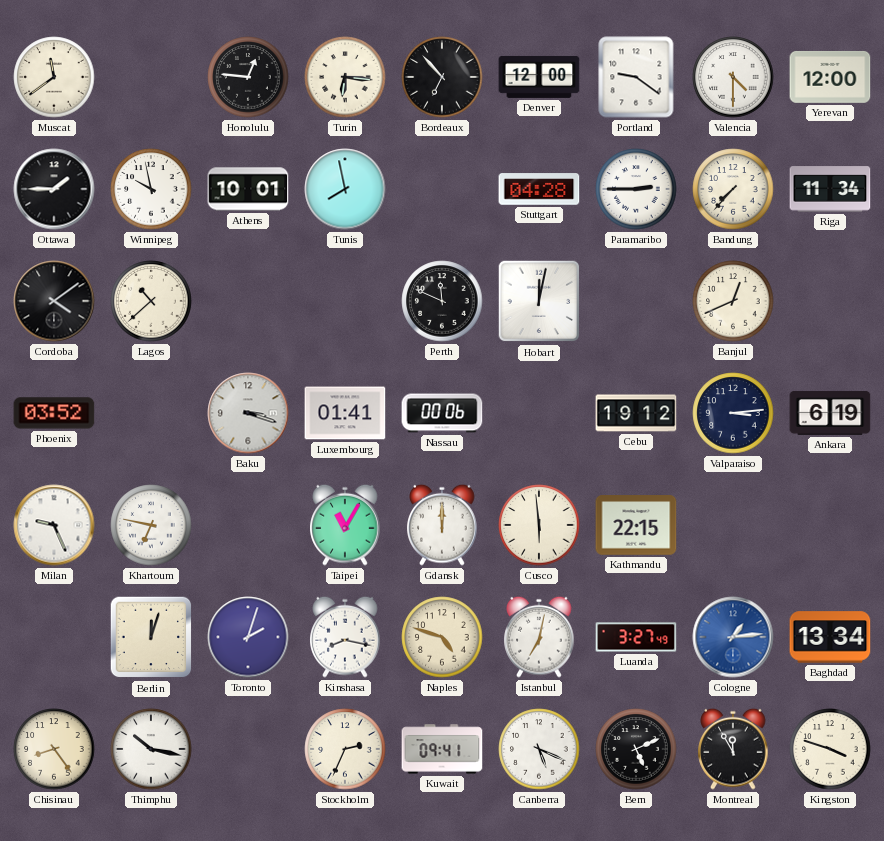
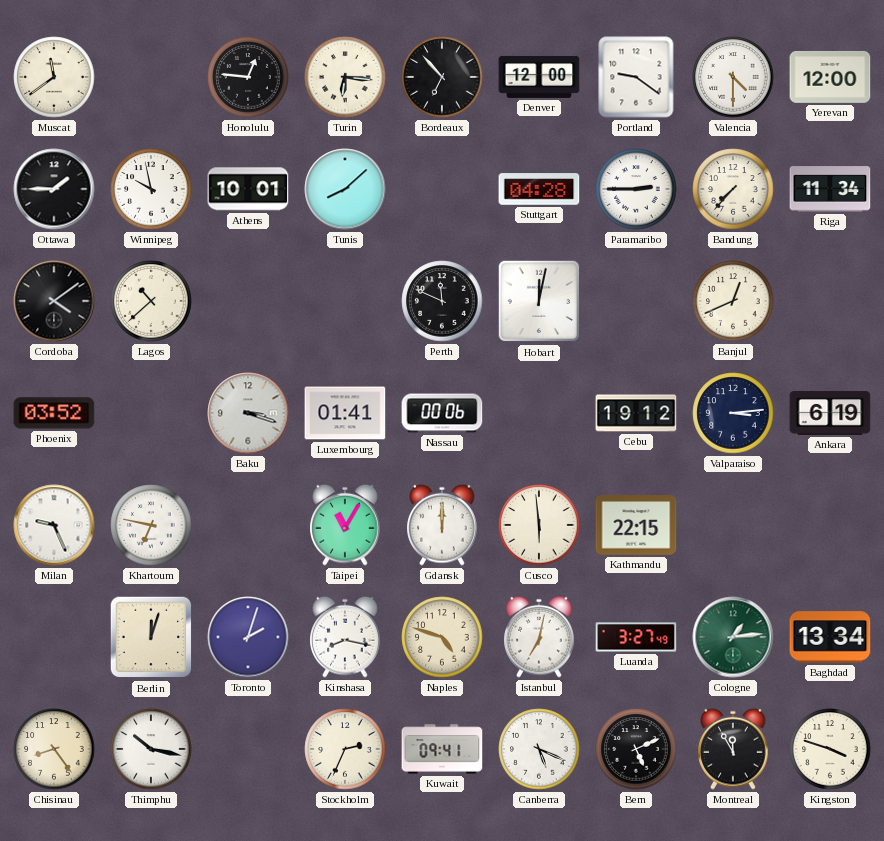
Tunis: 7:58 -> 8:08
Cologne dial: blue -> green
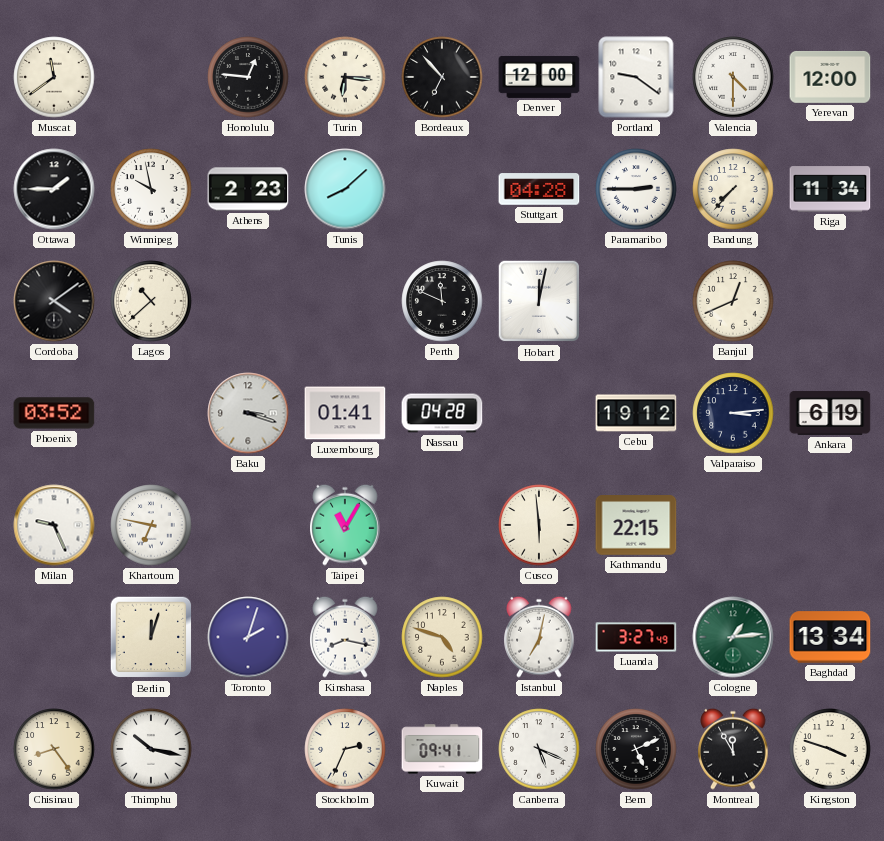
Athens: 10:01 -> 2:23
Nassau: 00:06 -> 04:28
Gdansk: 12:00 -> none
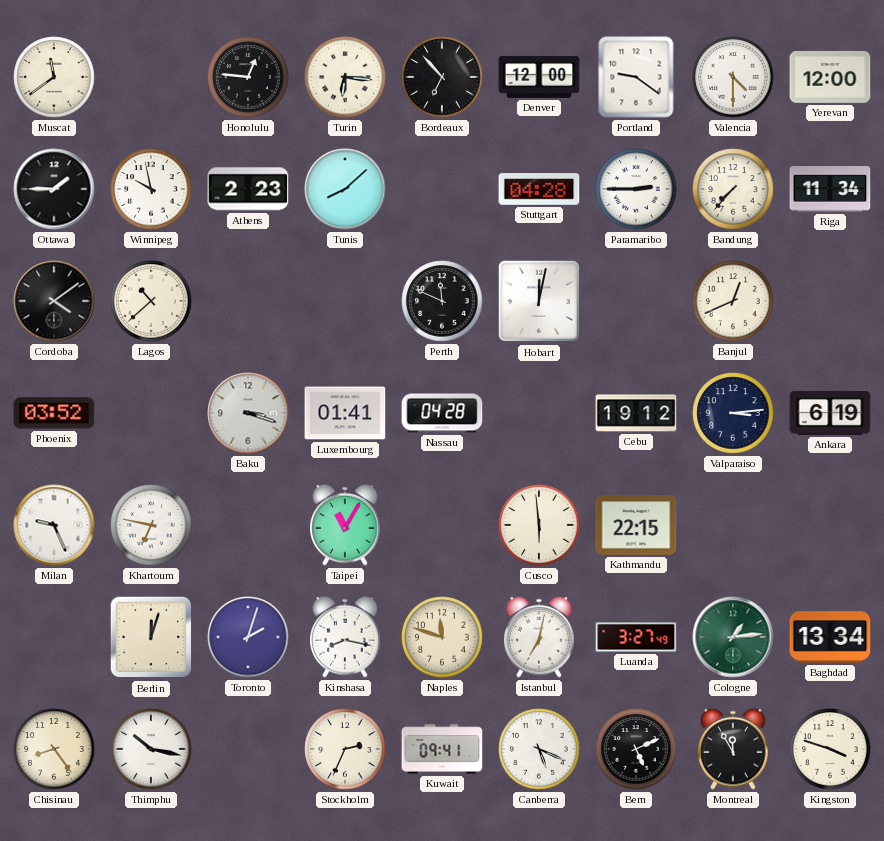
Naples: 4:48 -> 11:48
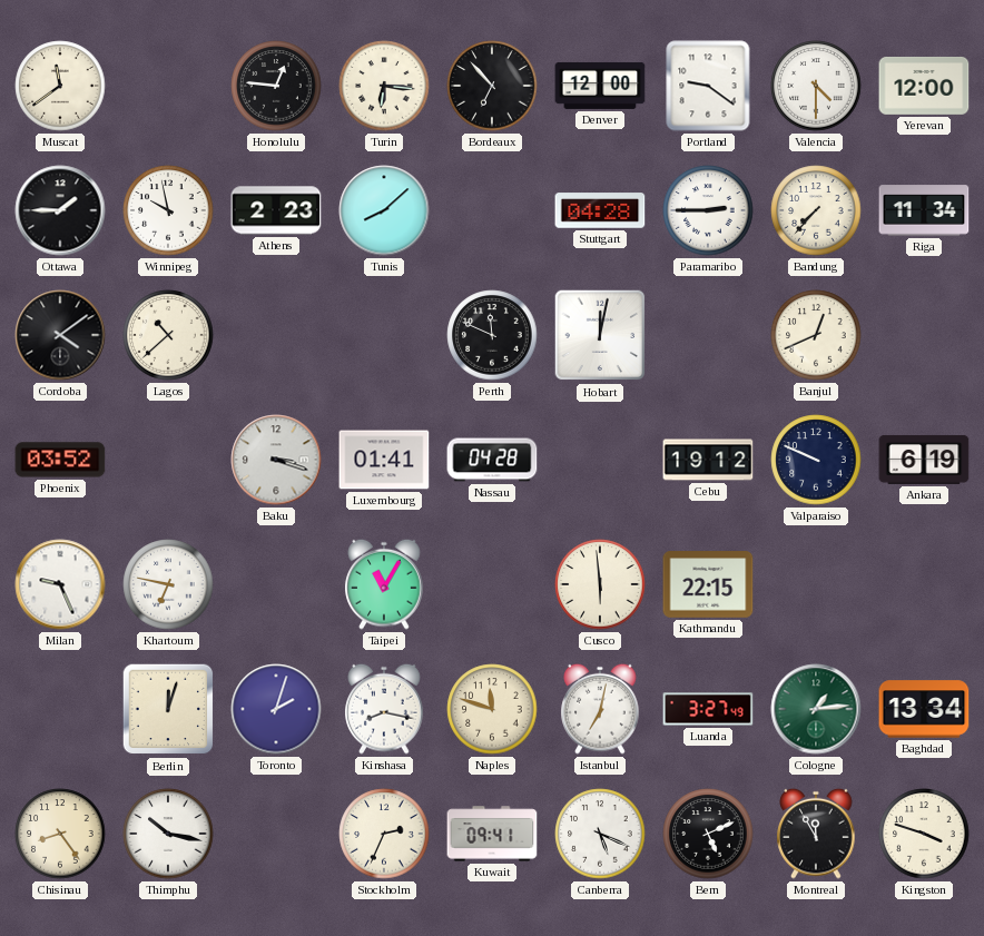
Valparaiso: 3:14 -> 9:49
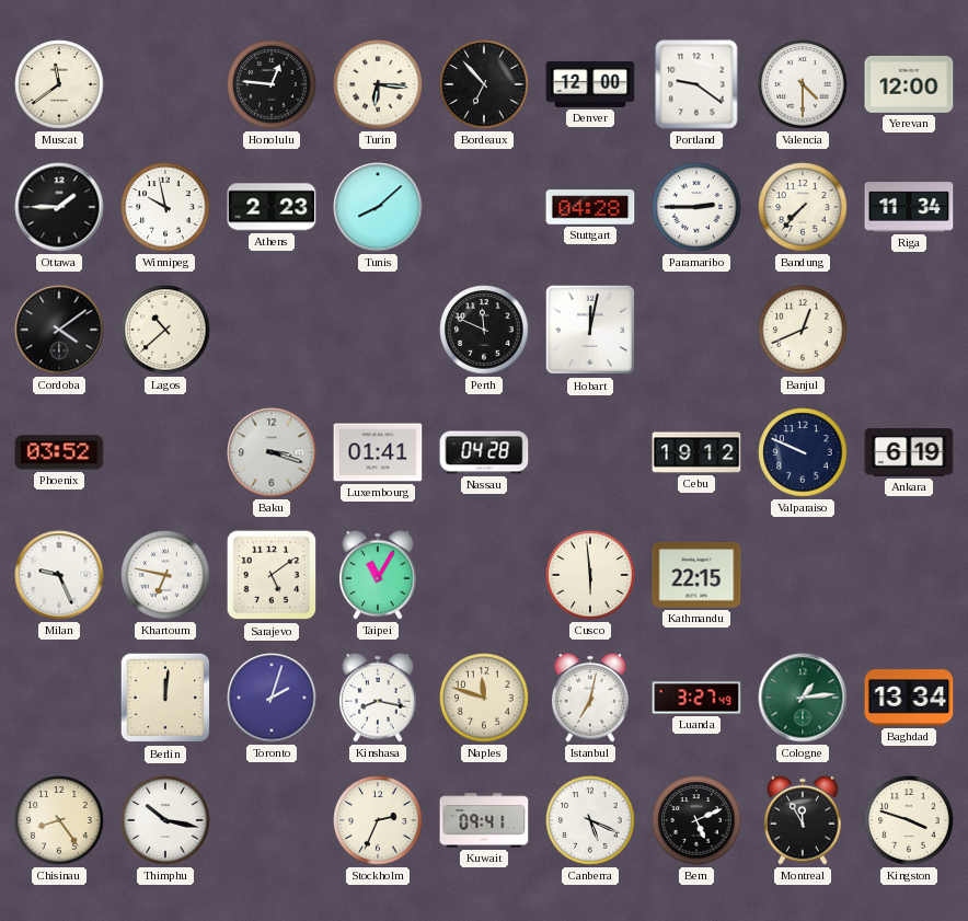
Sarajevo: none -> 5:09
Berlin: 12:03 -> 12:01
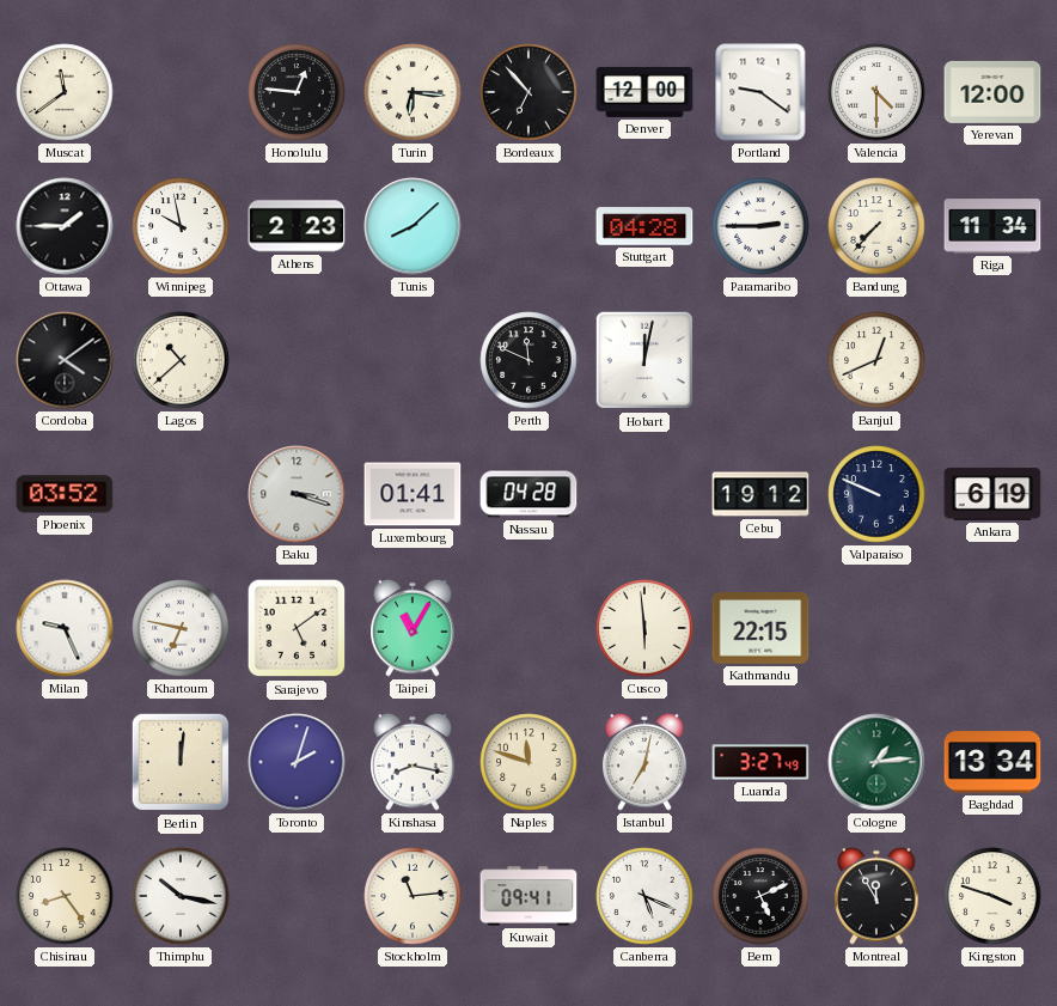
Stockholm: 2:34 -> 11:14
